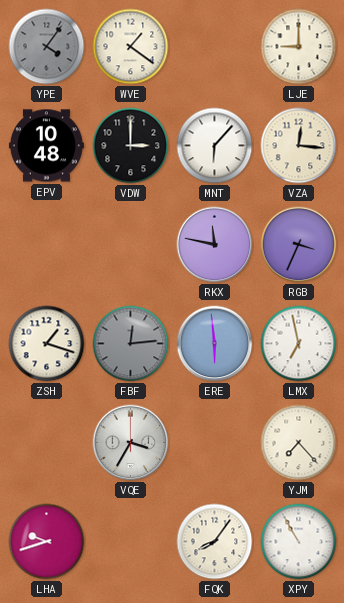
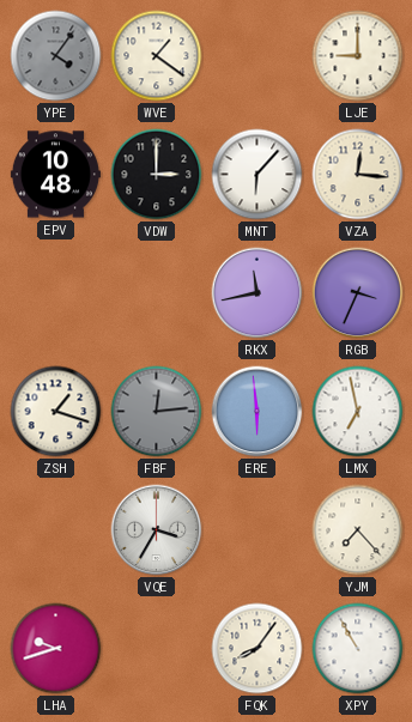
RKX: 11:47 -> 11:43
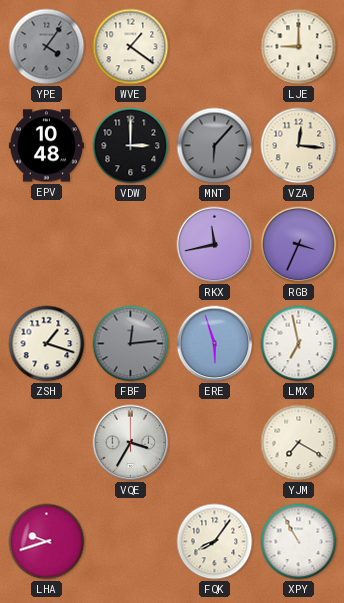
MNT dial: white -> grey
ERE: 5:59 -> 5:57
YJM: 7:23 -> 7:20
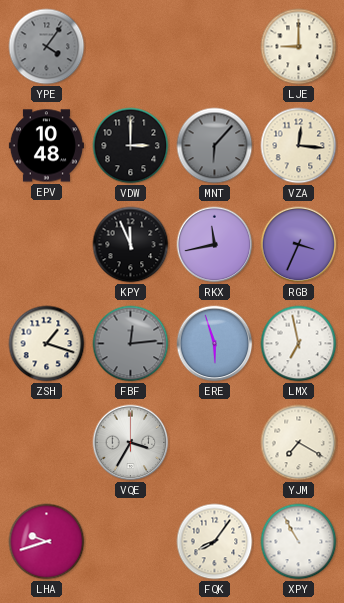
WVE: 1:21 -> none
KPY: none -> 11:56
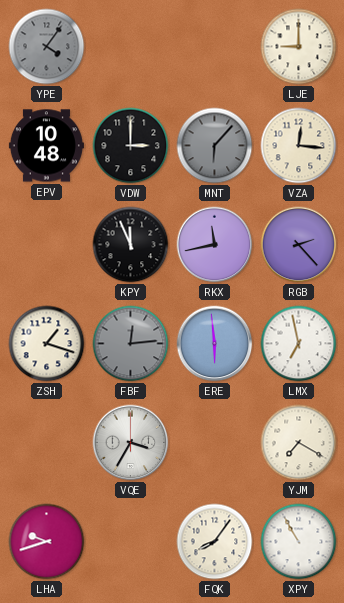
RGB: 3:34 -> 2:23
ERE: 5:57 -> 5:59
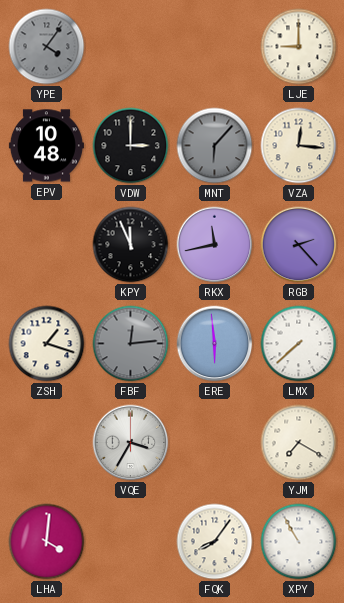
LMX: 6:58 -> 7:38
LHA: 9:42 -> 4:01
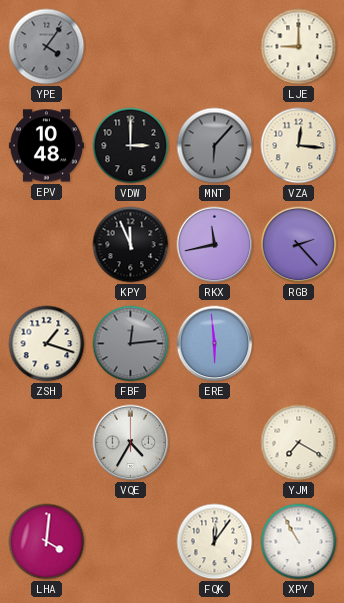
LMX: 7:38 -> none
VQE: 3:35 -> 4:35
FQK: 8:06 -> 12:06
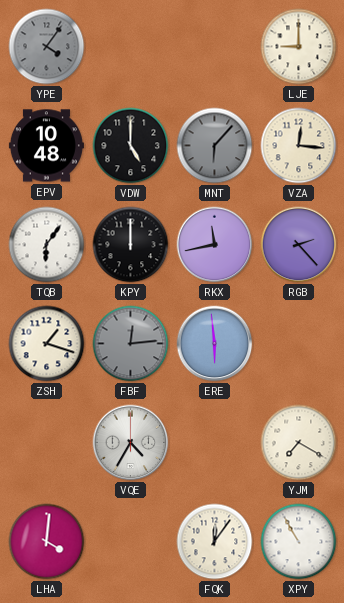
VDW: 3:00 -> 5:00
TQB: none -> 6:06
KPY: 11:56 -> 12:00
